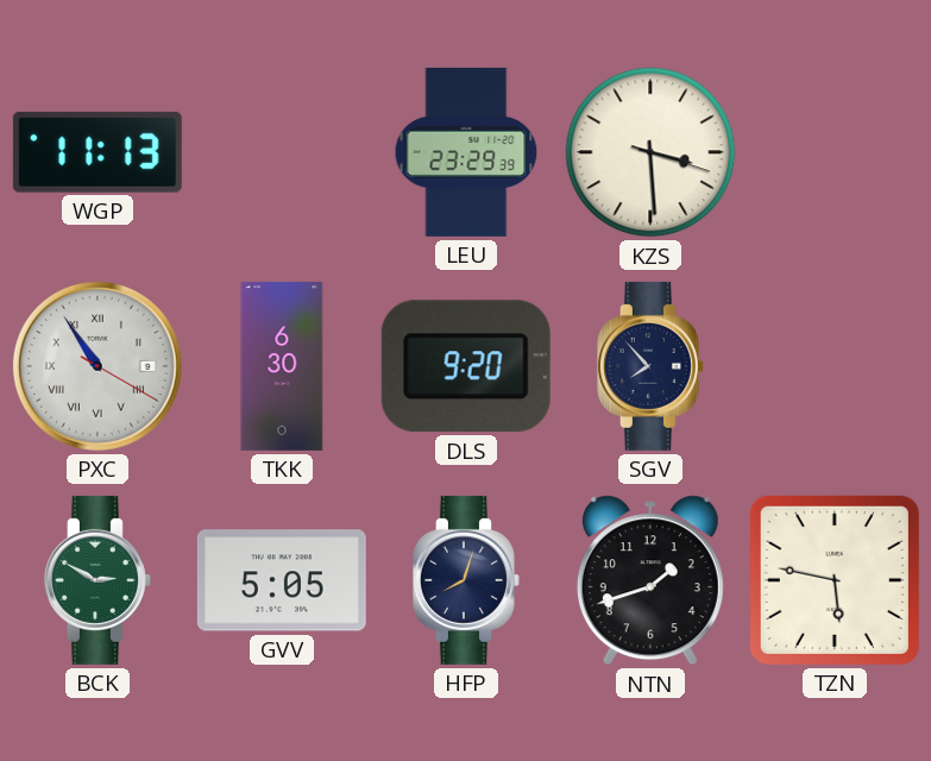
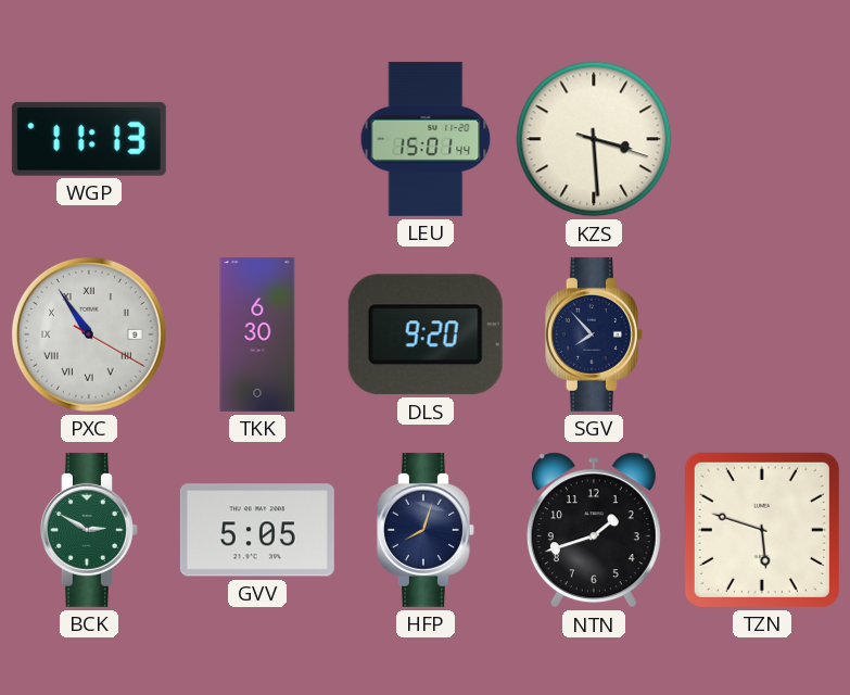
LEU: 23:29 -> 15:01
TZN: 5:47 -> 5:48
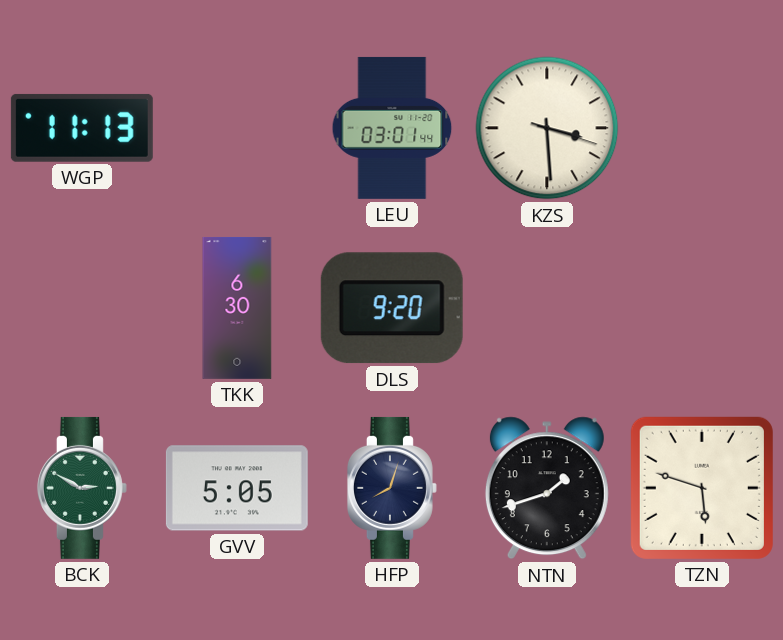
LEU: 15:01 -> 03:01
PXC: 10:54 -> none
SGV: 7:53 -> none
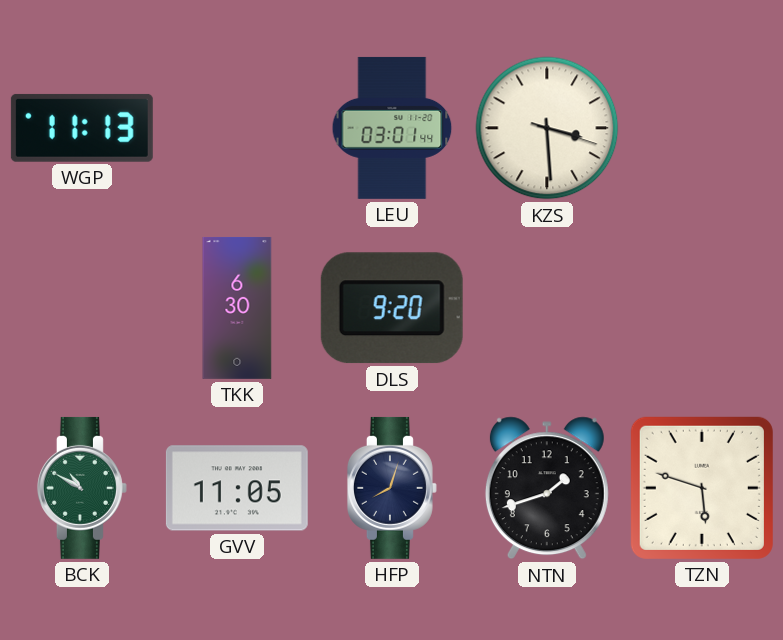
BCK: 2:50 -> 10:50
GVV: 5:05 -> 11:05
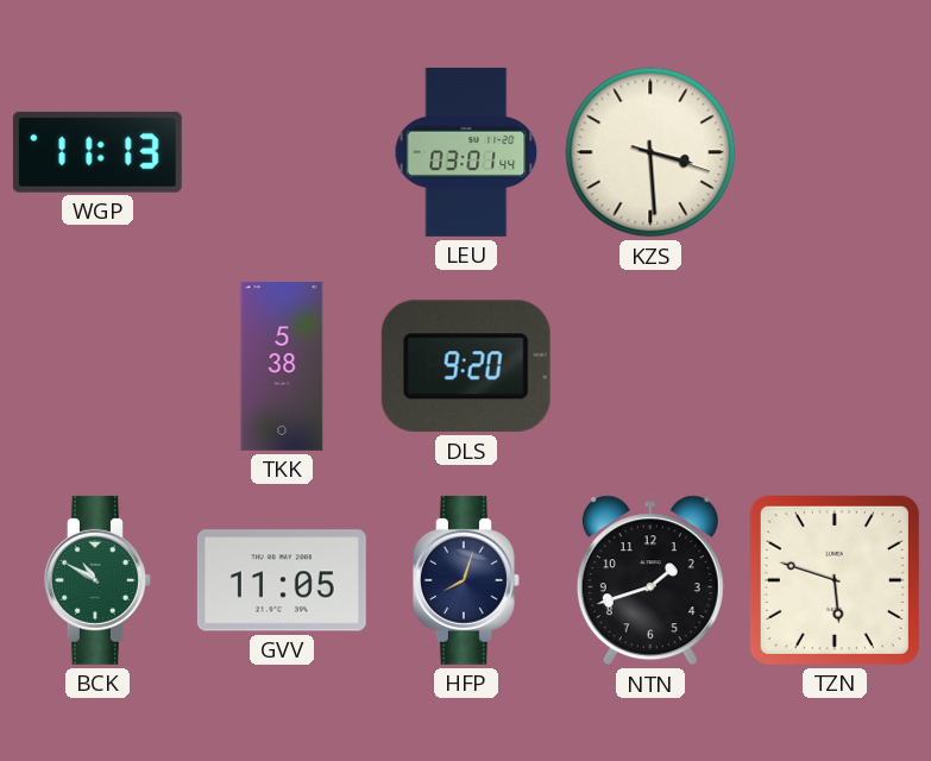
TKK: 6:30 -> 5:38
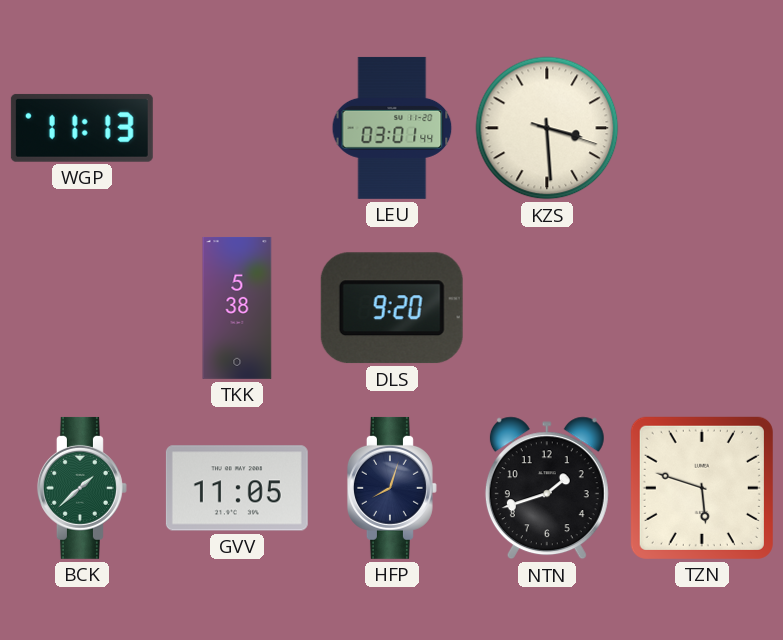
BCK: 10:50 -> 1:38
